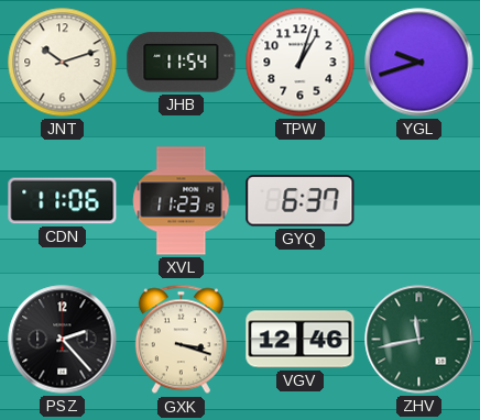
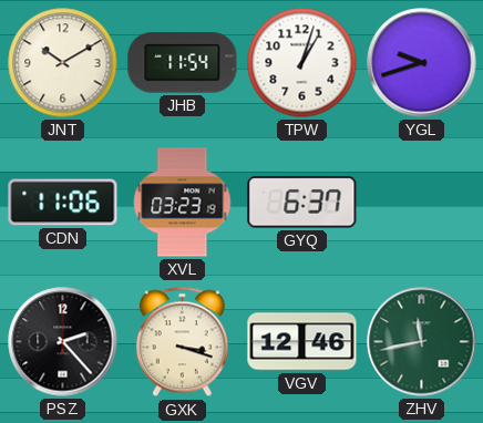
JNT: 10:12 -> 10:10
XVL: 11:23 -> 03:23
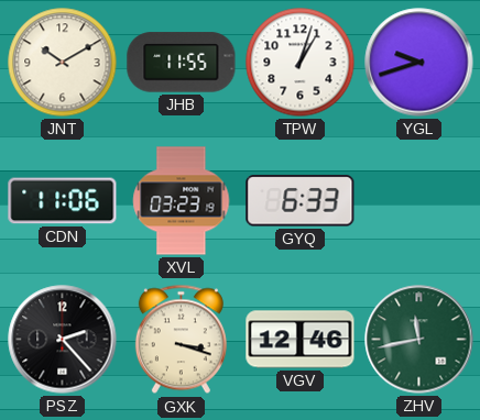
JHB: 11:54 -> 11:55
GYQ: 6:37 -> 6:33
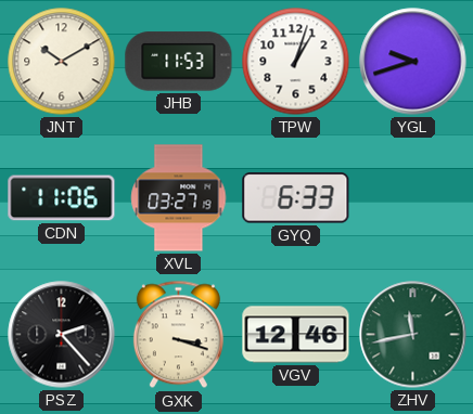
JHB: 11:55 -> 11:53
XVL: 03:23 -> 03:27
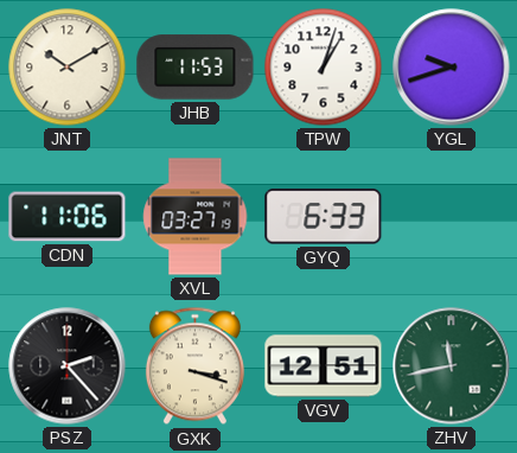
VGV: 12:46 -> 12:51
